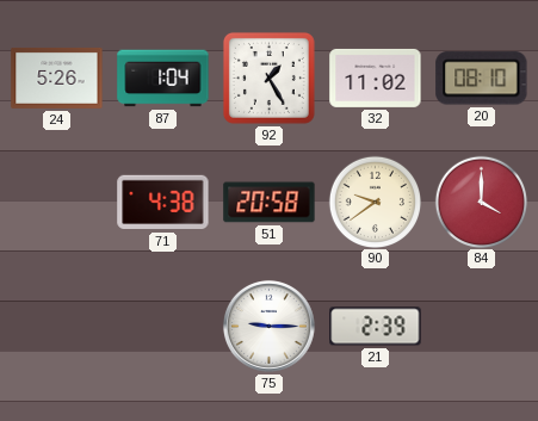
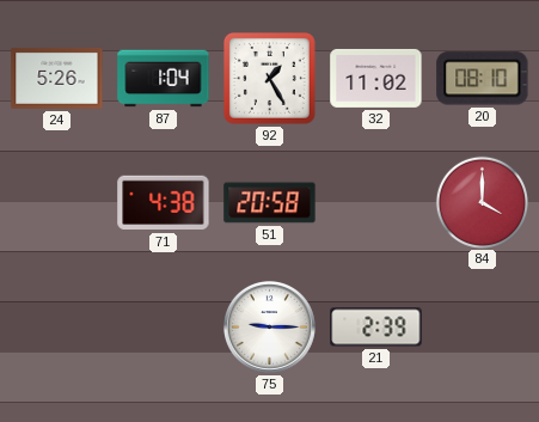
90: 9:39 -> none
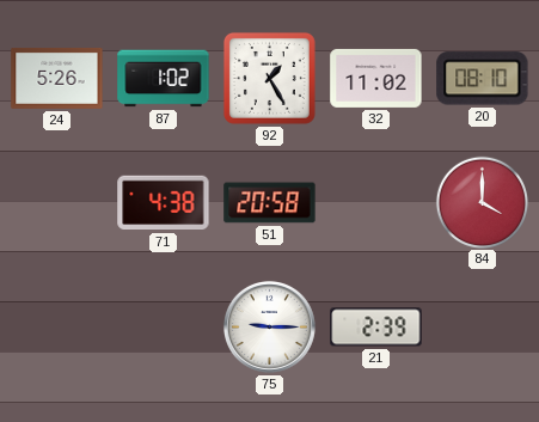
87: 1:04 -> 1:02
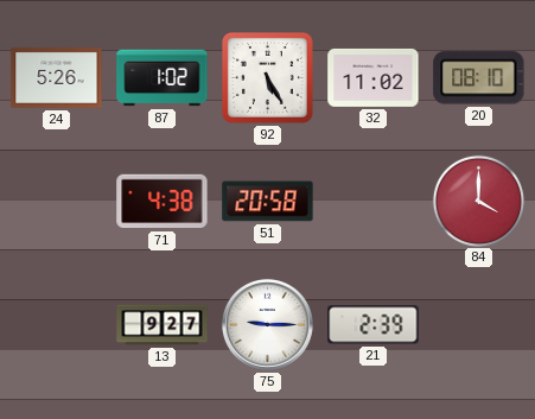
92: 1:25 -> 5:25
13: none -> 9:27
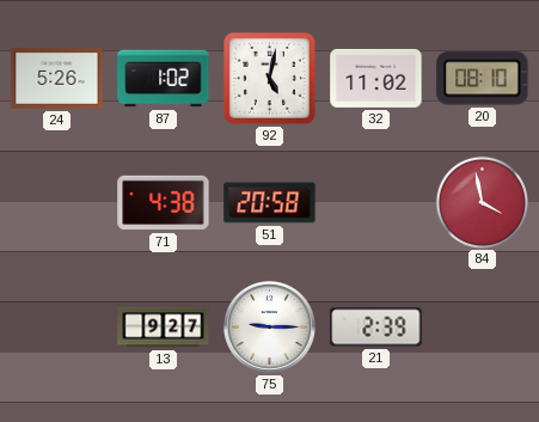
92: 5:25 -> 5:02
84: 4:00 -> 3:58
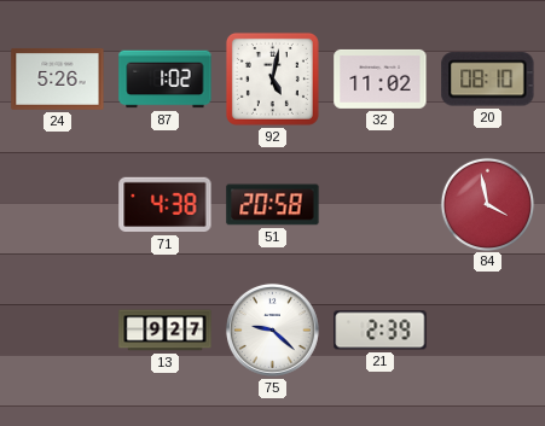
75: 9:15 -> 9:22
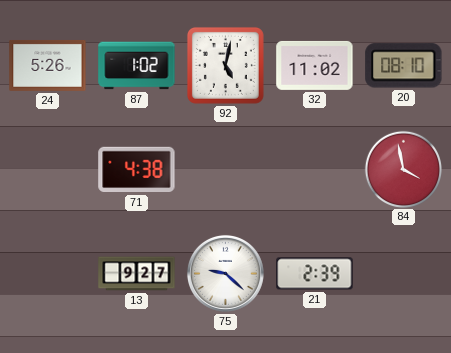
51: 20:58 -> none
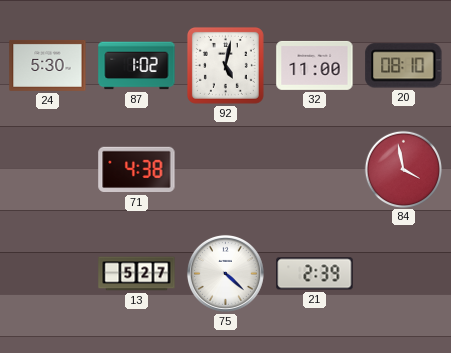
24: 5:26 -> 5:30
32: 11:02 -> 11:00
13: 9:27 -> 5:27
75: 9:22 -> 4:22
